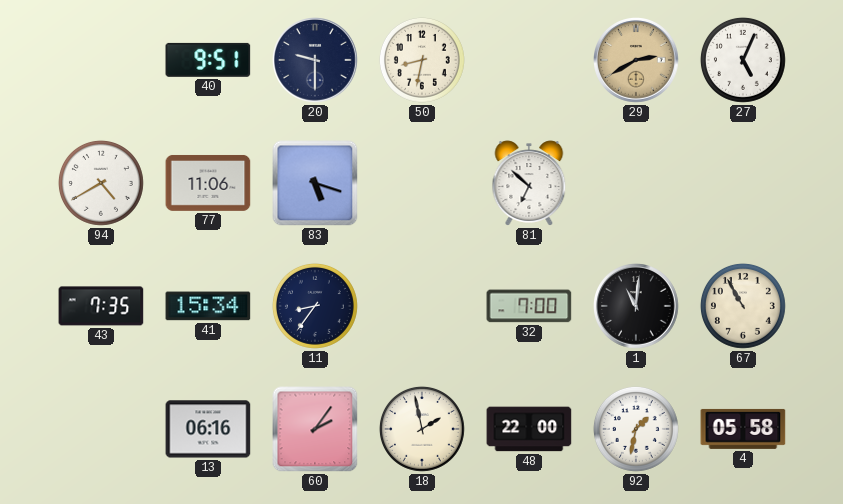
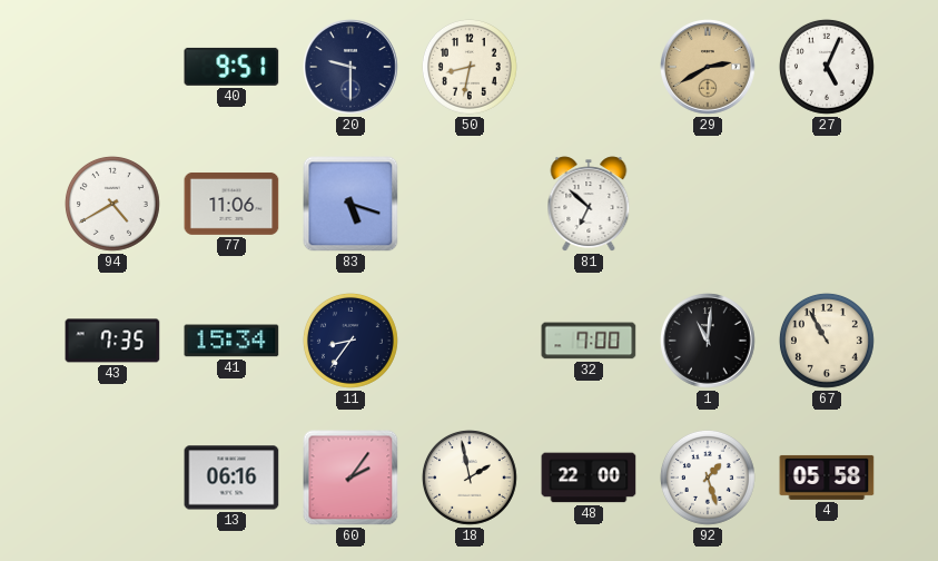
92: 1:32 -> 1:27
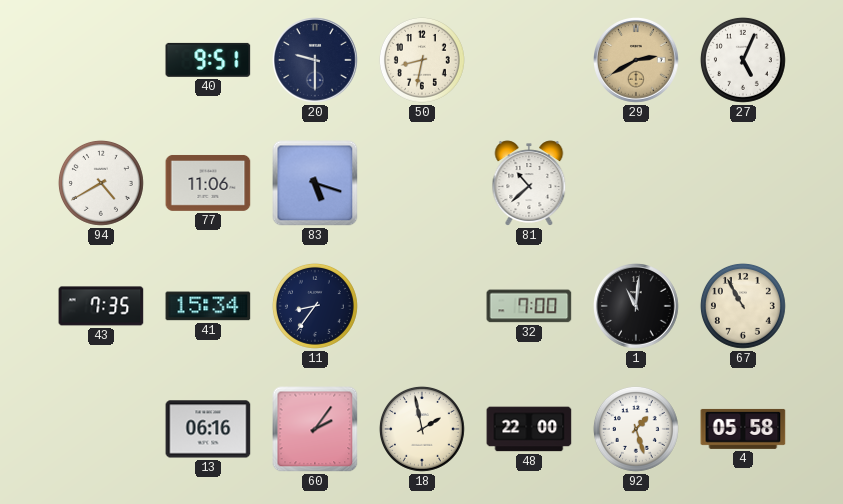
81: 6:52 -> 10:38
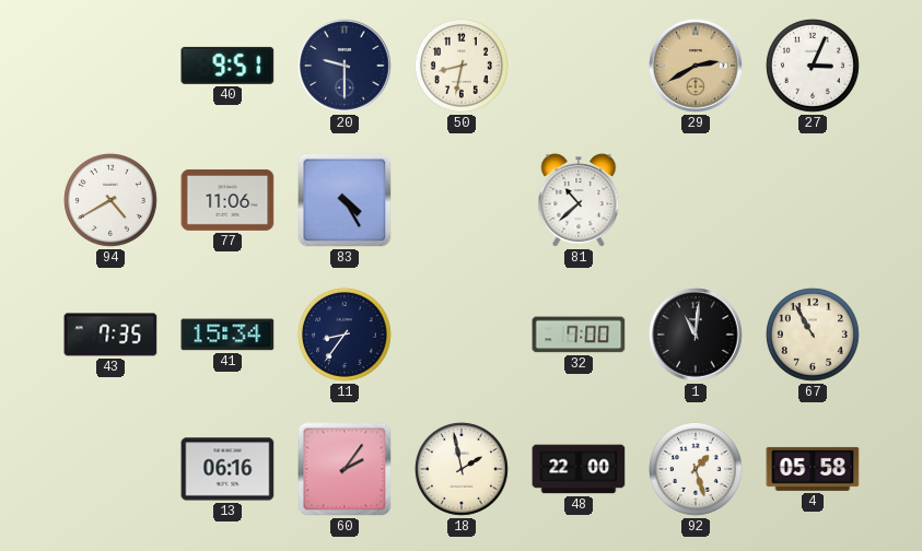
27: 5:04 -> 3:04
83: 5:18 -> 4:25
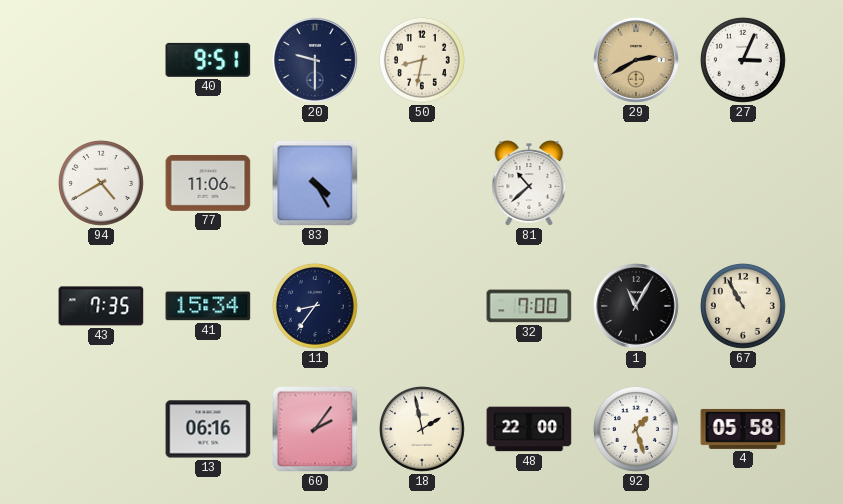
1: 11:01 -> 11:05
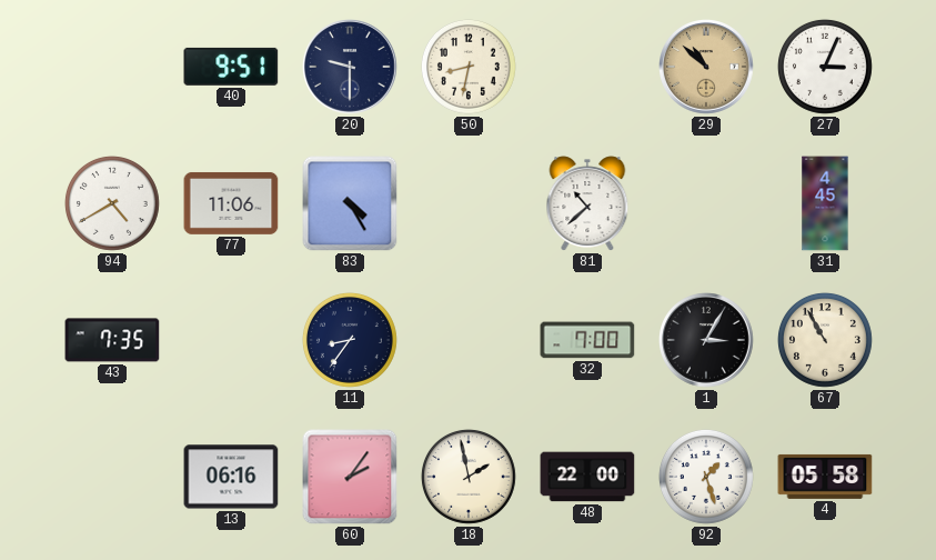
29: 2:40 -> 10:52
31: none -> 4:45
41: 15:34 -> none
1: 11:05 -> 3:05
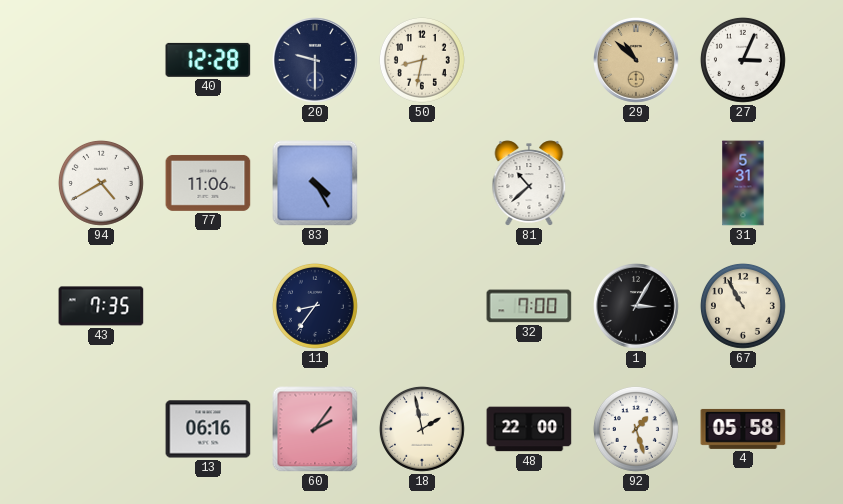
40: 9:51 -> 12:28
31: 4:45 -> 5:31
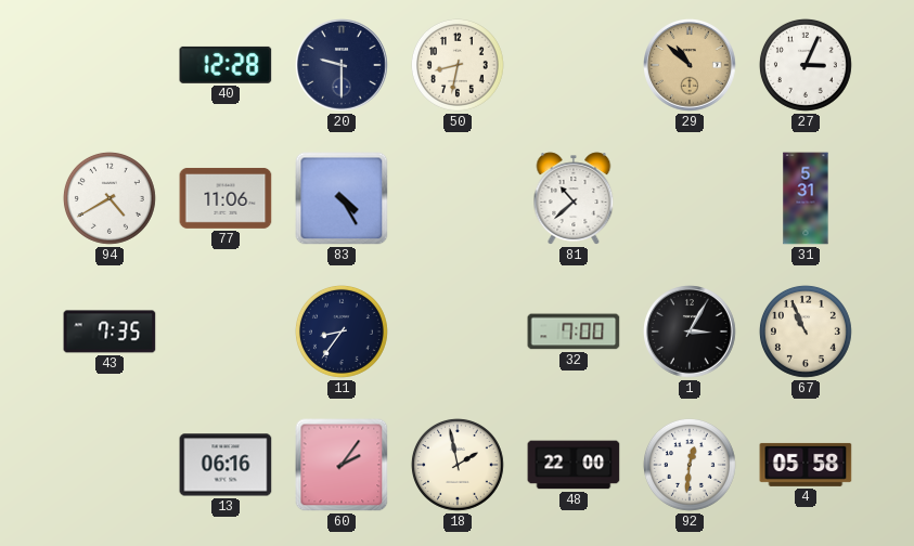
67: 10:55 -> 10:56
92: 1:27 -> 12:31
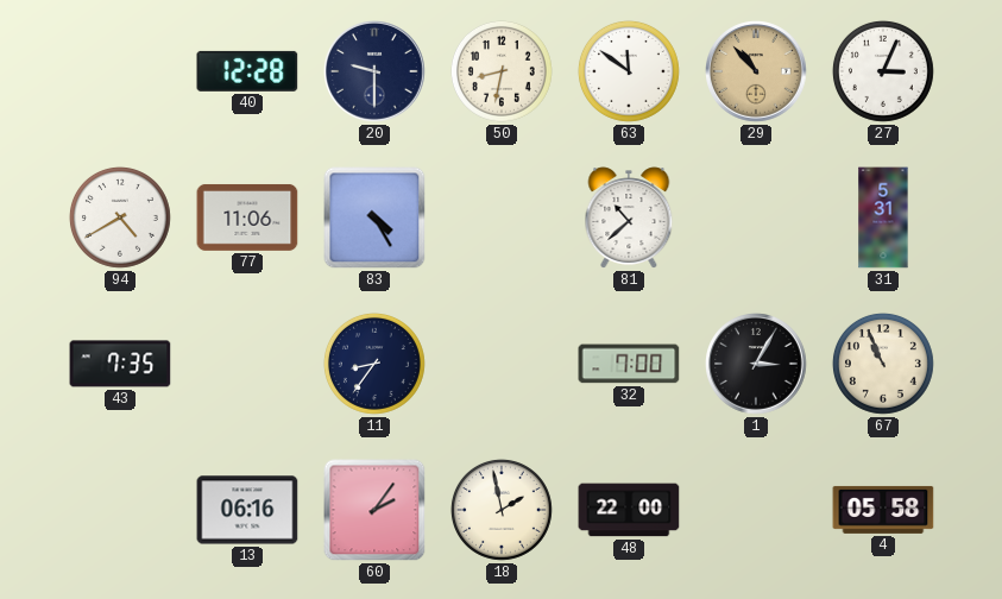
63: none -> 11:51
29: 10:52 -> 10:53
92: 12:31 -> none
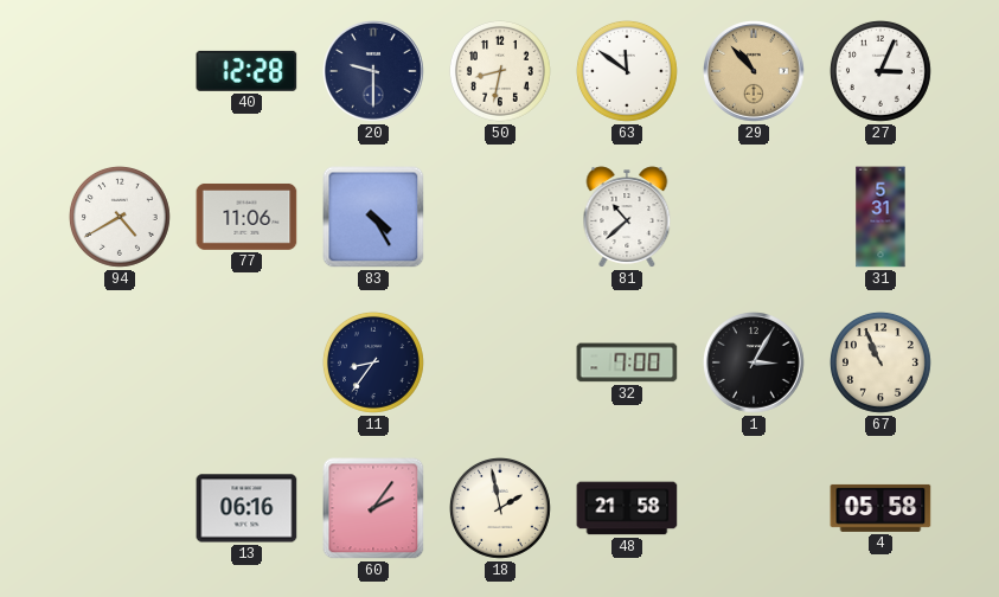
43: 7:35 -> none
48: 22:00 -> 21:58
